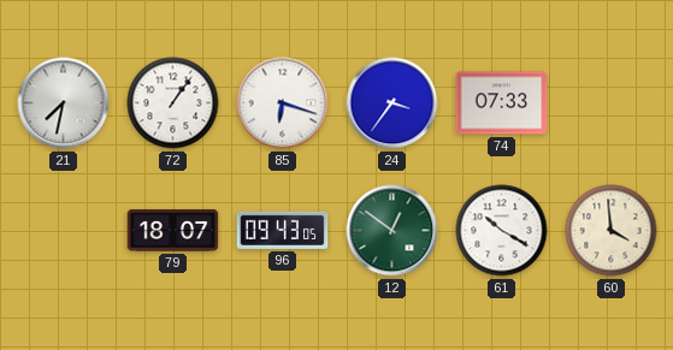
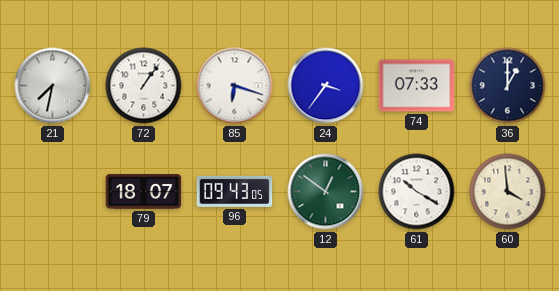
36: none -> 1:00
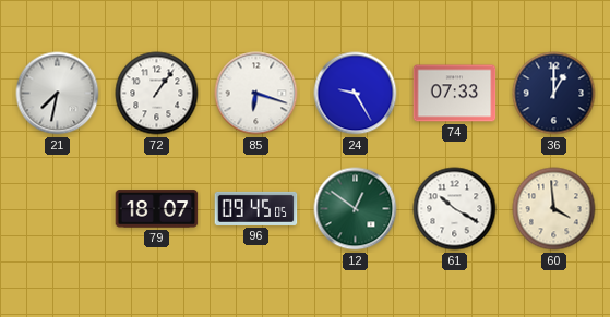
24: 3:36 -> 9:25
96: 09:43 -> 09:45
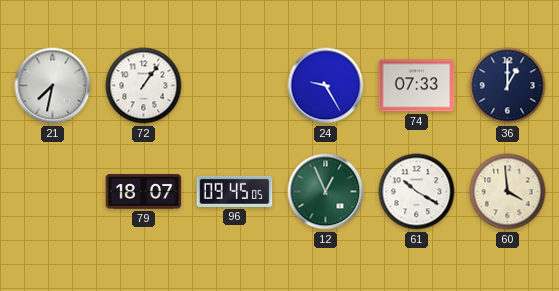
85: 6:18 -> none
12: 12:51 -> 12:56
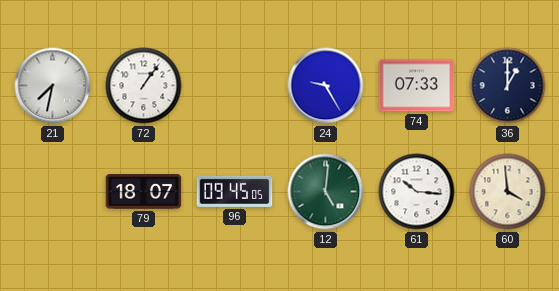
12: 12:56 -> 5:01
61: 10:20 -> 10:16
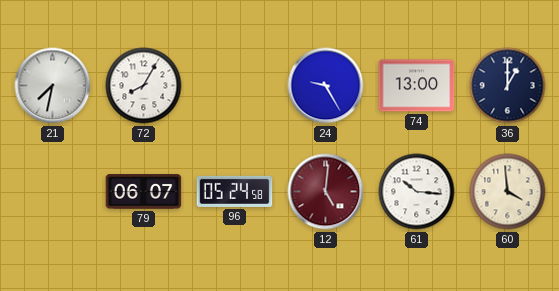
72: 1:06 -> 8:05
74: 07:33 -> 13:00
79: 18:07 -> 06:07
96: 09:45 -> 05:24
12 dial: green -> burgundy
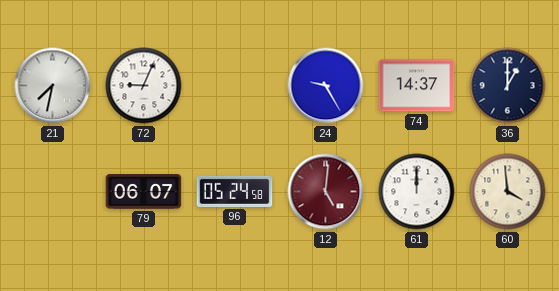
72: 8:05 -> 9:04
74: 13:00 -> 14:37
61: 10:16 -> 12:00
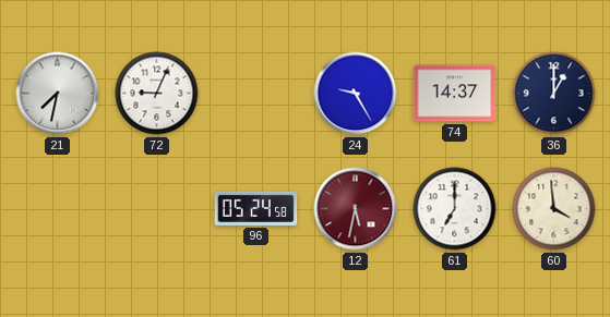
79: 06:07 -> none
12: 5:01 -> 5:32
61: 12:00 -> 7:00
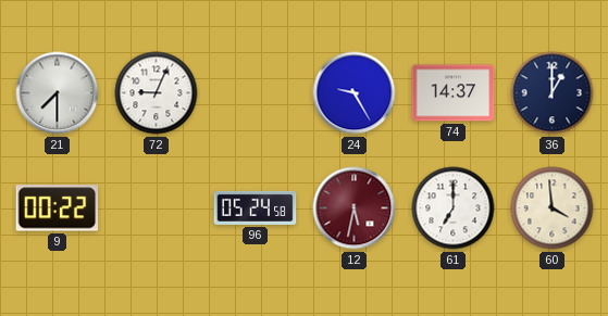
21: 7:32 -> 7:30
9: none -> 00:22
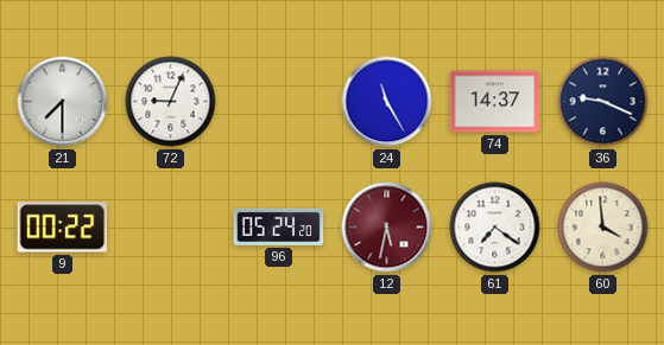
24: 9:25 -> 11:25
36: 1:00 -> 9:19
96: 05:24:58 -> 05:24:20
61: 7:00 -> 7:21
